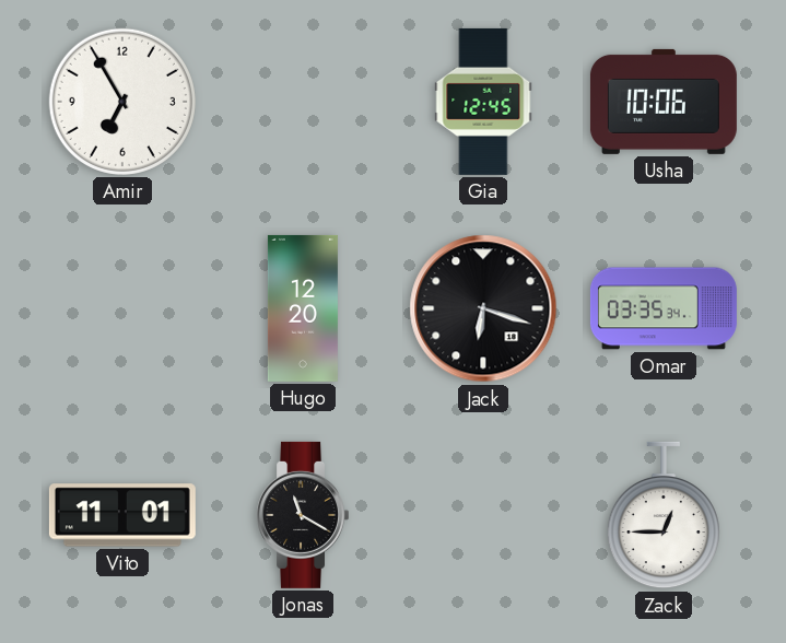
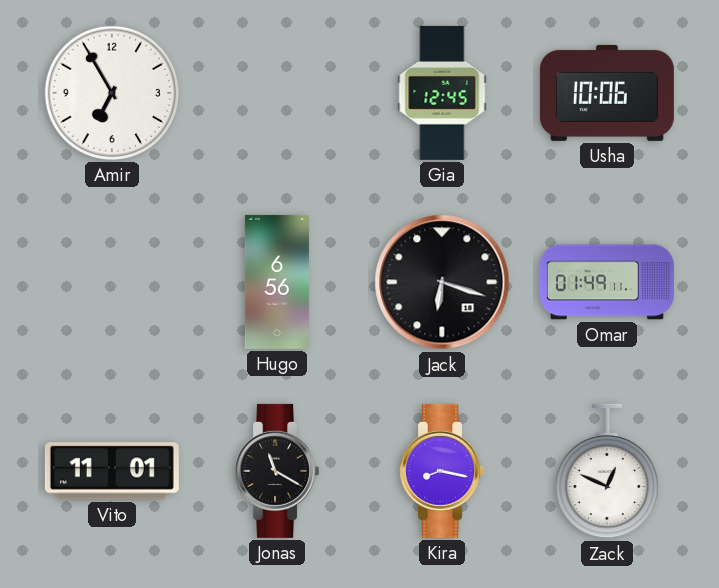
Hugo: 12:20 -> 6:56
Omar: 03:35 -> 01:49
Kira: none -> 8:17
Zack: 12:45 -> 12:49
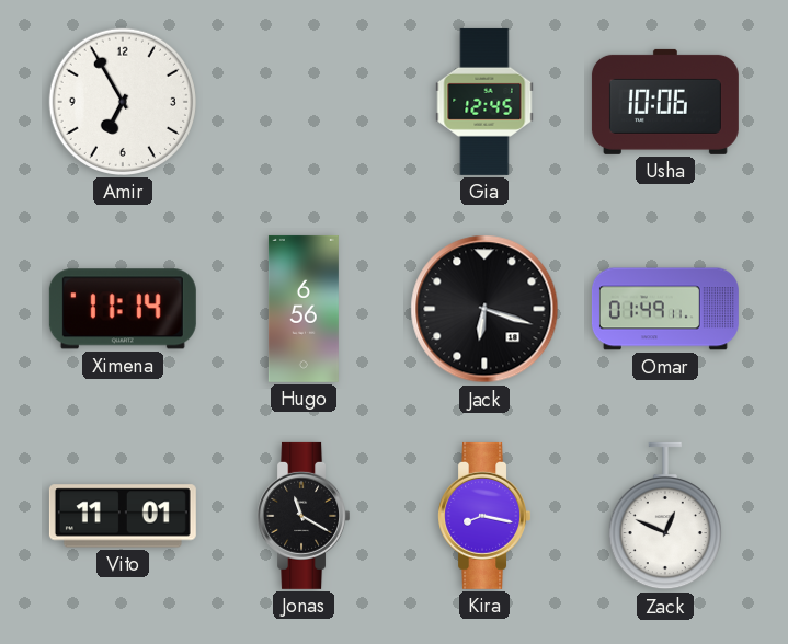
Ximena: none -> 11:14
